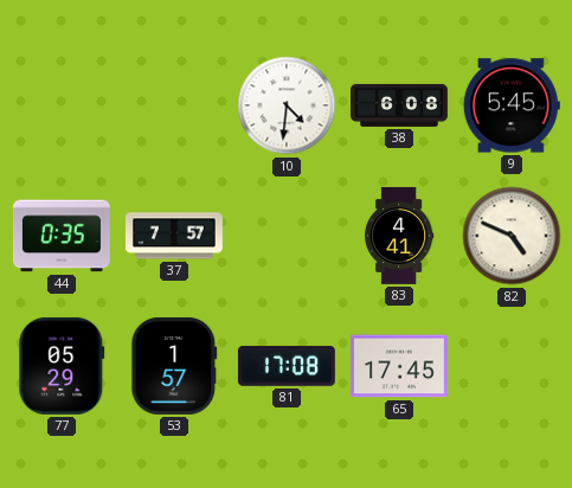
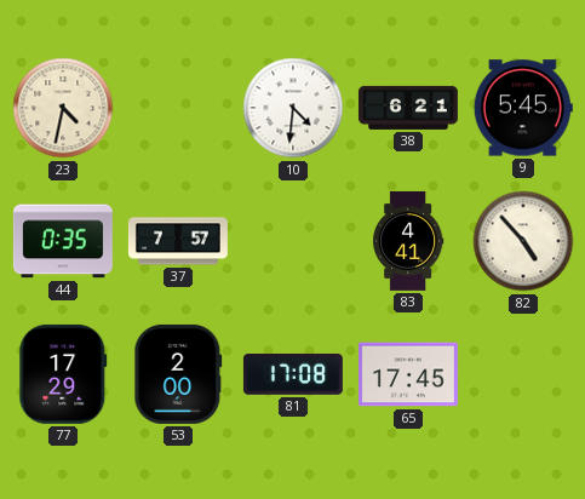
23: none -> 4:32
38: 6:08 -> 6:21
82: 4:49 -> 4:53
77: 05:29 -> 17:29
53: 1:57 -> 2:00
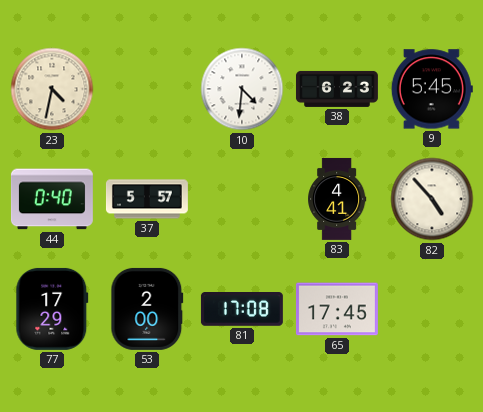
38: 6:21 -> 6:23
44: 0:35 -> 0:40
37: 7:57 -> 5:57
